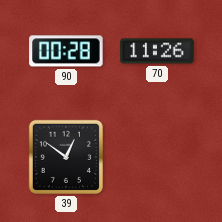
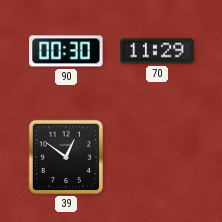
90: 00:28 -> 00:30
70: 11:26 -> 11:29
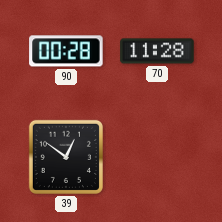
90: 00:30 -> 00:28
70: 11:29 -> 11:28
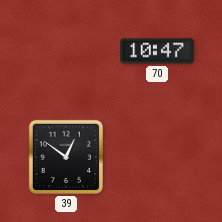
90: 00:28 -> none
70: 11:28 -> 10:47
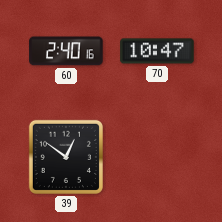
60: none -> 2:40
